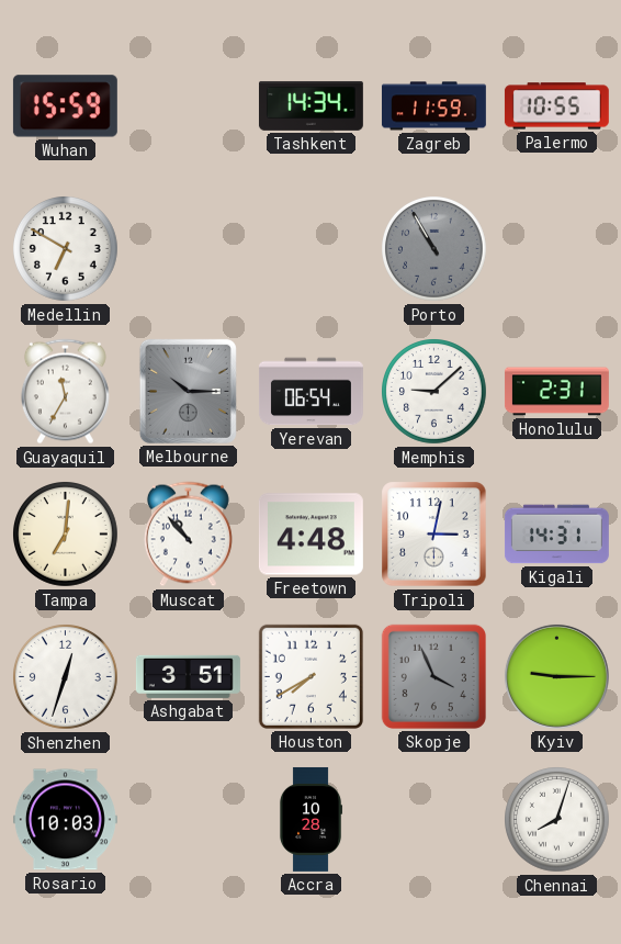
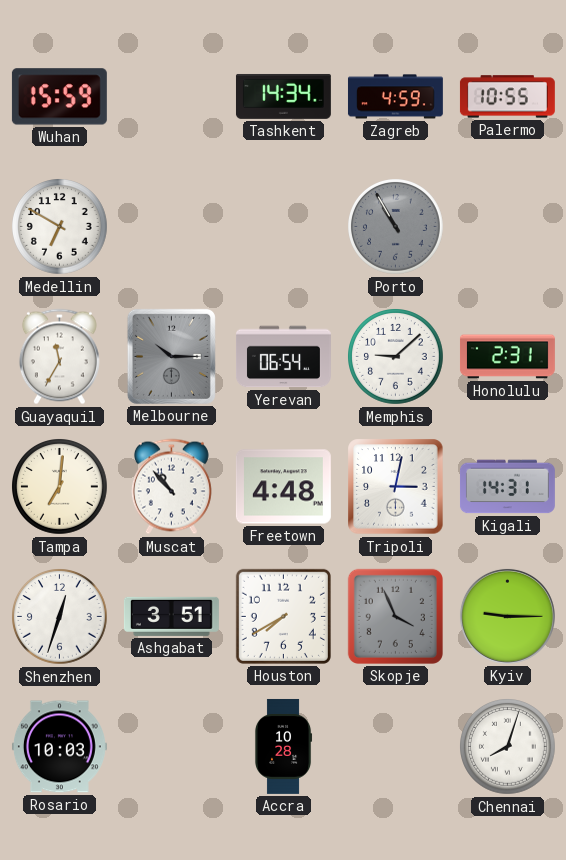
Zagreb: 11:59 -> 4:59
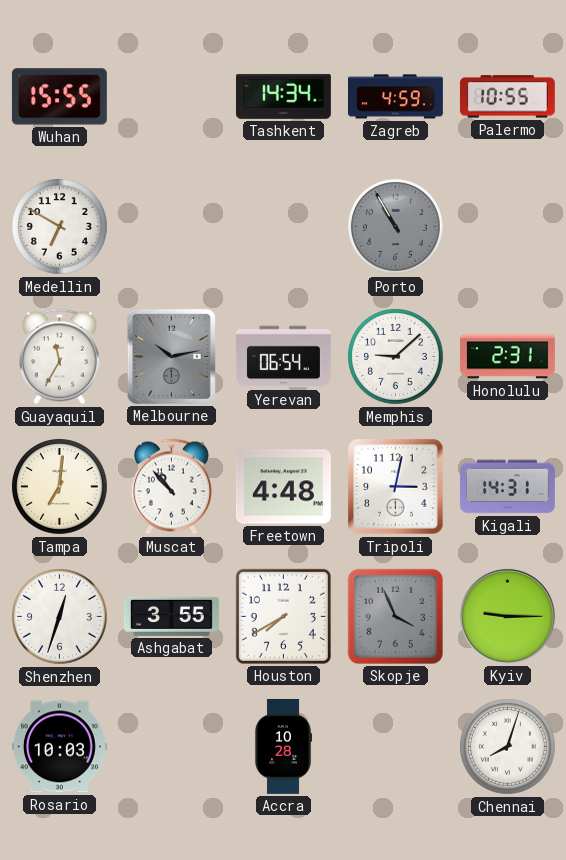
Wuhan: 15:59 -> 15:55
Melbourne: 10:15 -> 10:13
Ashgabat: 3:51 -> 3:55
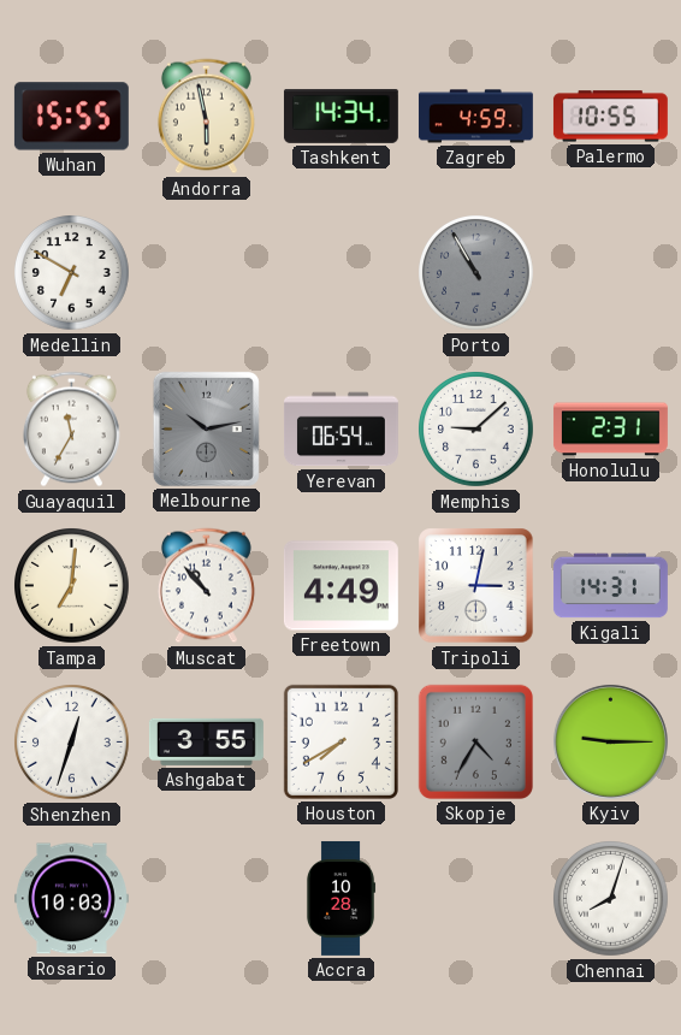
Andorra: none -> 5:58
Freetown: 4:48 -> 4:49
Skopje: 3:56 -> 4:35
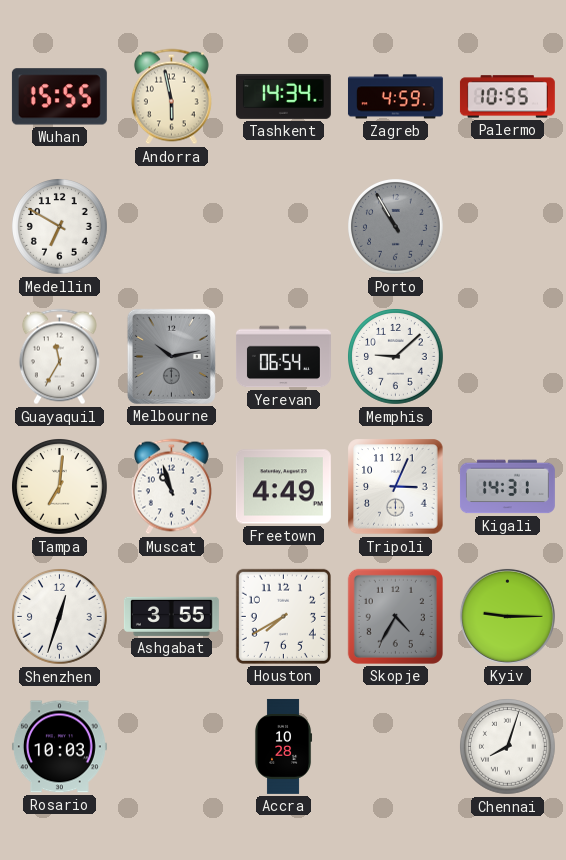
Honolulu: 2:31 -> none
Muscat: 10:53 -> 10:57
Tripoli: 3:02 -> 3:04
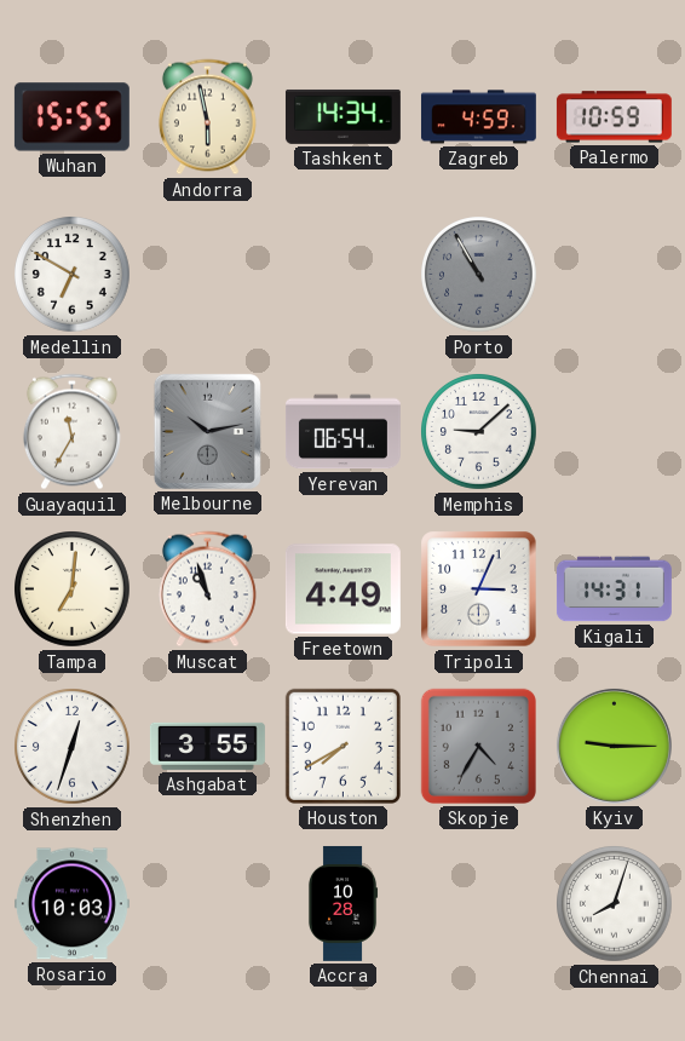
Palermo: 10:55 -> 10:59
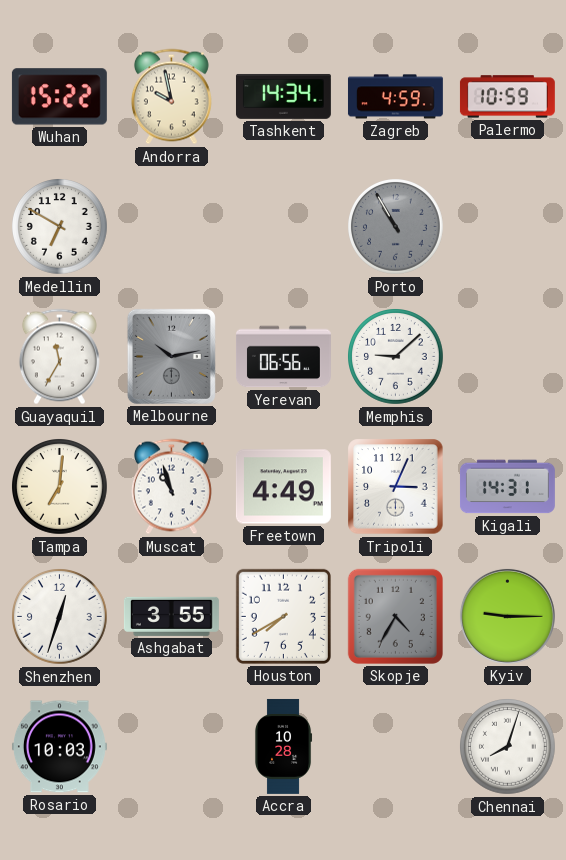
Wuhan: 15:55 -> 15:22
Andorra: 5:58 -> 9:58
Yerevan: 06:54 -> 06:56
